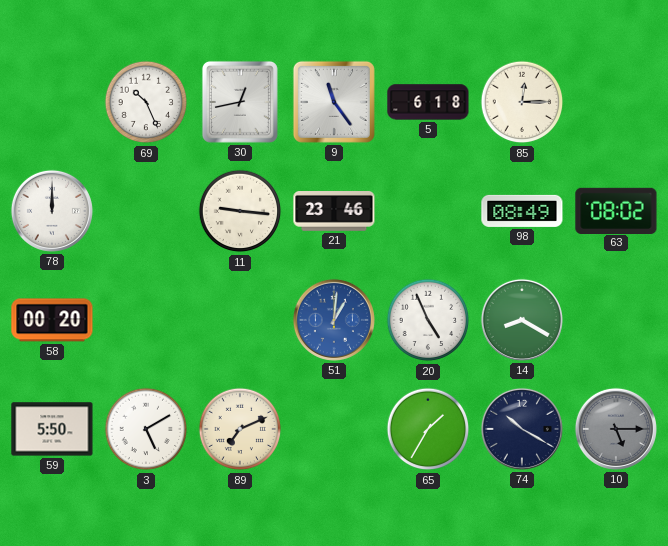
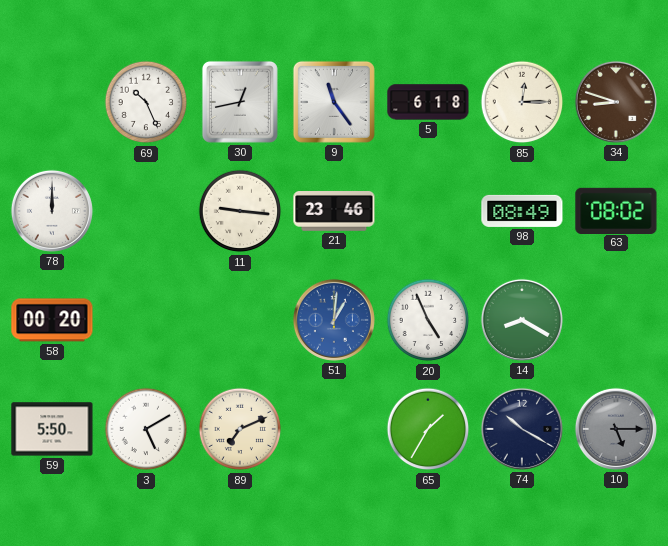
34: none -> 8:48
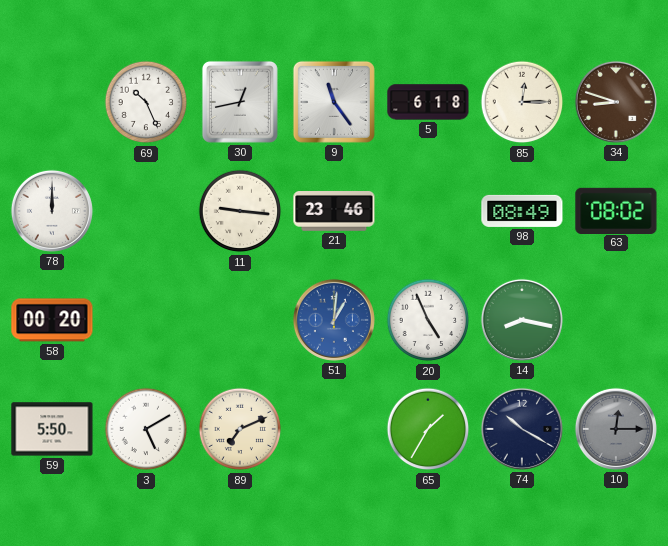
14: 8:20 -> 8:17
10: 5:15 -> 12:15
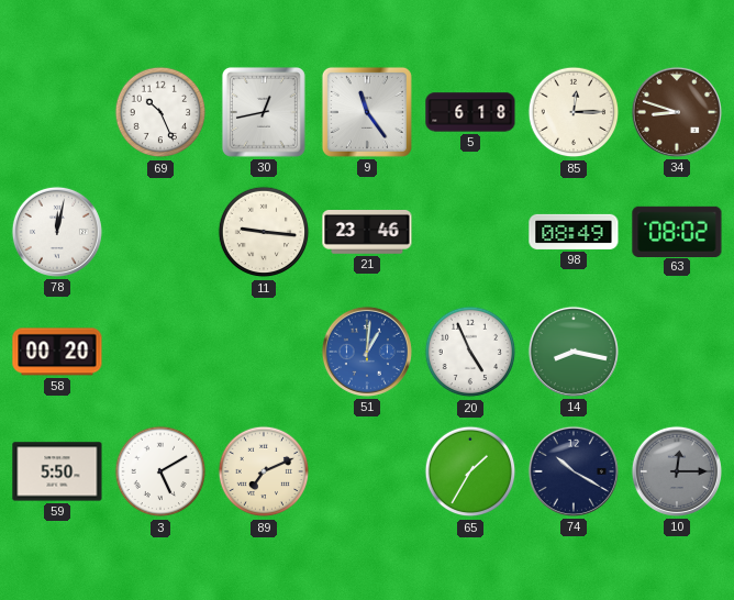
78: 12:00 -> 12:02
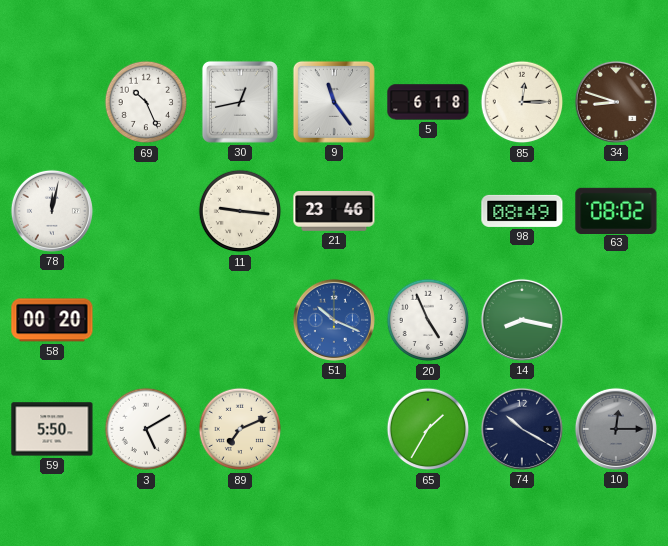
51: 1:01 -> 10:19
